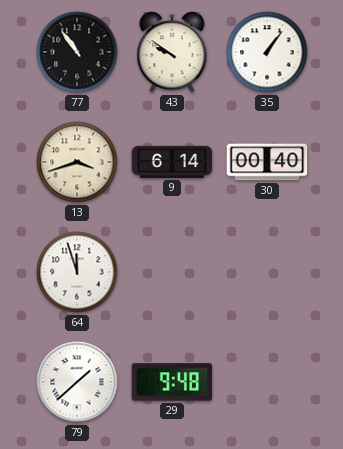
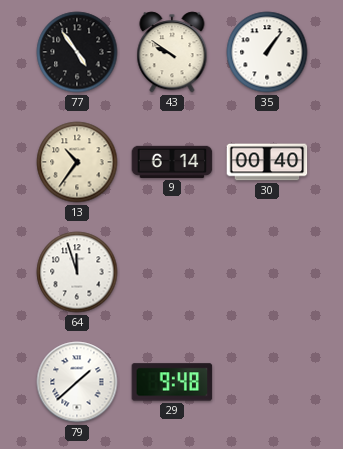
77: 10:54 -> 4:54
13: 3:42 -> 10:36
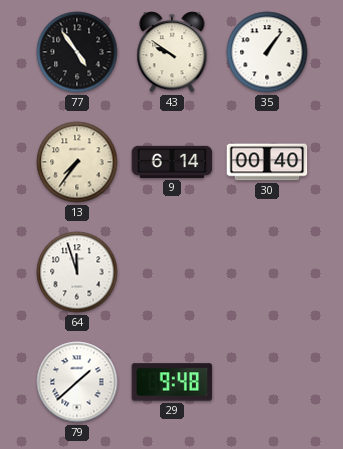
13: 10:36 -> 7:36
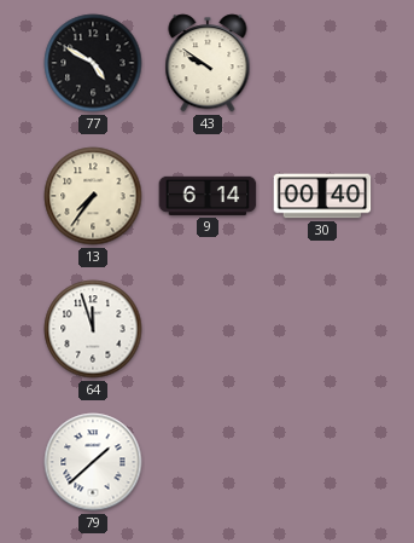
77: 4:54 -> 4:50
35: 1:06 -> none
29: 9:48 -> none
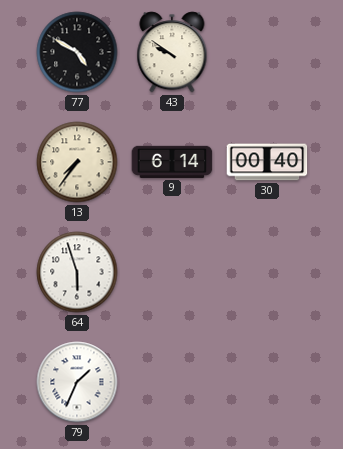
64: 11:57 -> 5:57
79: 1:38 -> 1:34
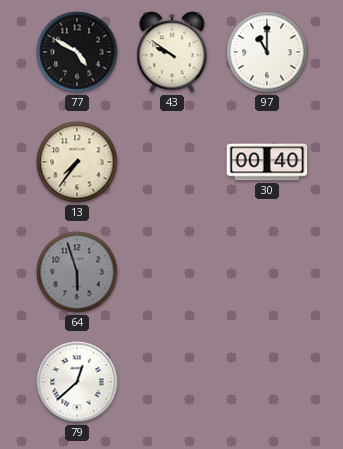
97: none -> 11:00
9: 6:14 -> none
64 dial: white -> grey
79: 1:34 -> 12:38
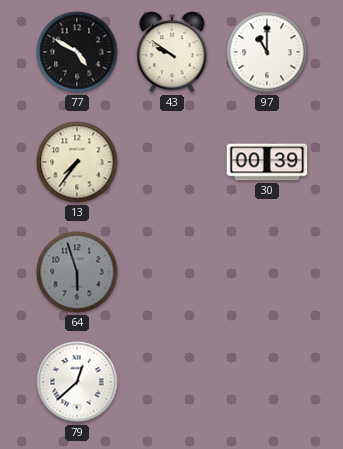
30: 00:40 -> 00:39
